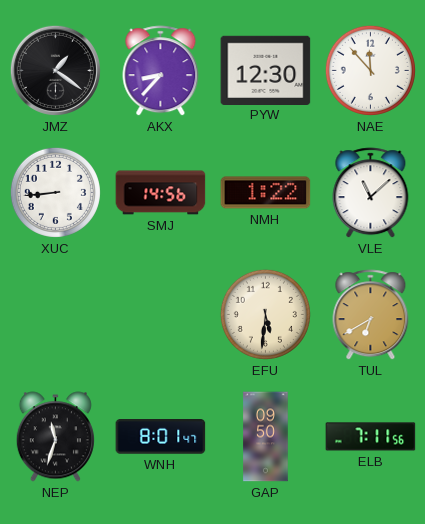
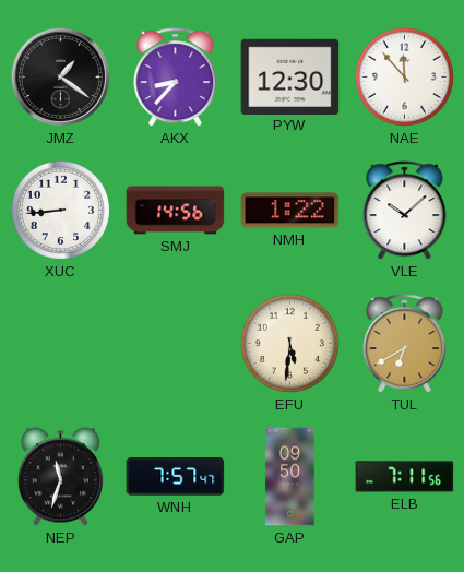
VLE: 11:08 -> 10:08
WNH: 8:01 -> 7:57
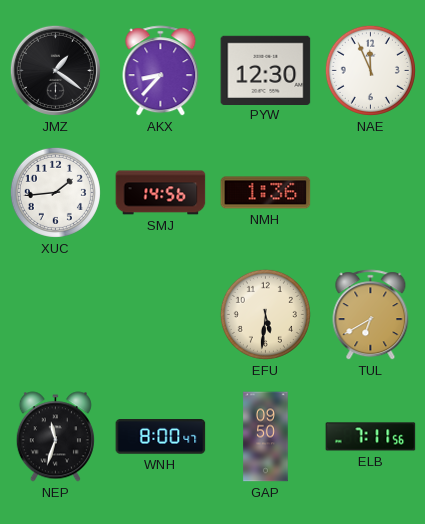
NAE: 11:53 -> 11:56
XUC: 8:44 -> 1:44
NMH: 1:22 -> 1:36
VLE: 10:08 -> none
WNH: 7:57 -> 8:00
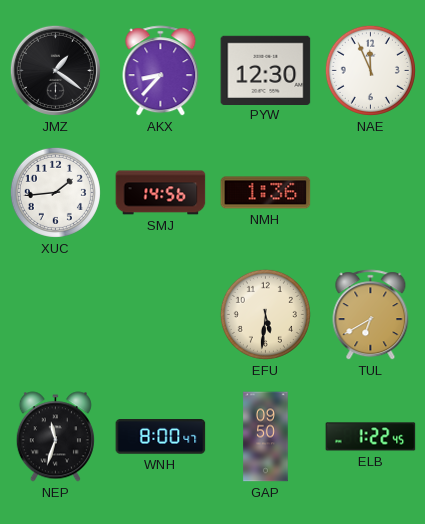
ELB: 7:11 -> 1:22
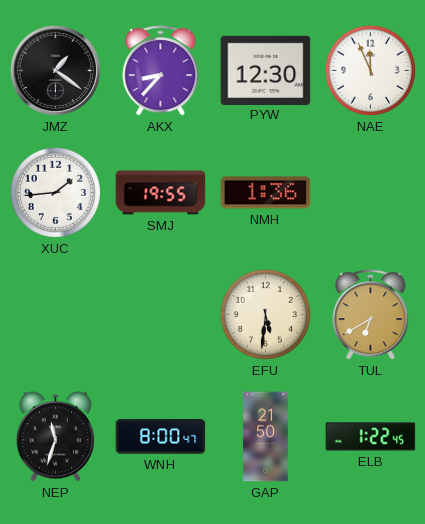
SMJ: 14:56 -> 19:55
GAP: 09:50 -> 21:50
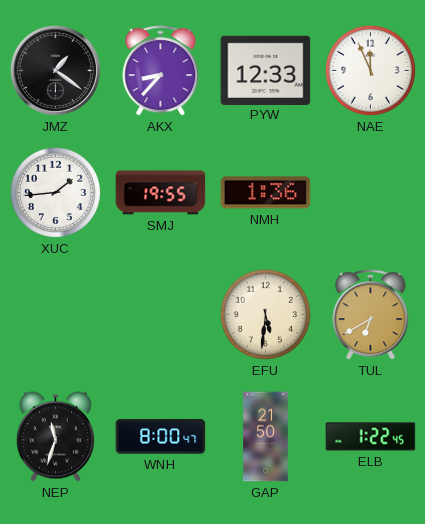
PYW: 12:30 -> 12:33
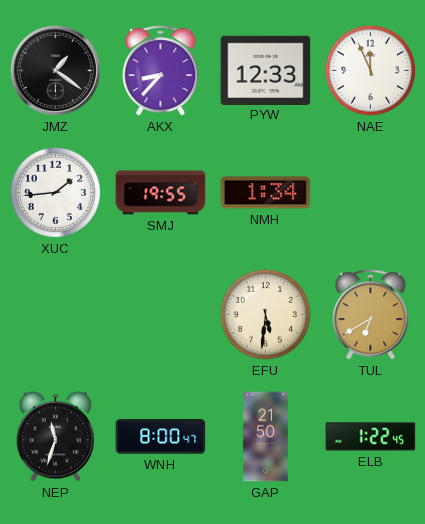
NMH: 1:36 -> 1:34
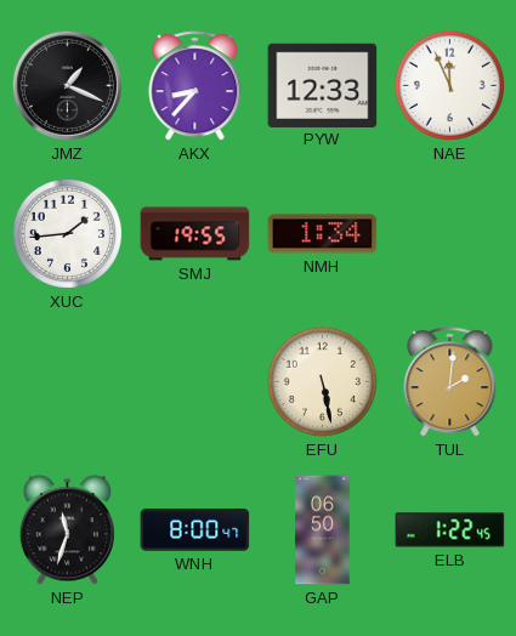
JMZ: 1:21 -> 1:19
EFU: 5:31 -> 5:28
TUL: 6:40 -> 2:01
GAP: 21:50 -> 06:50
